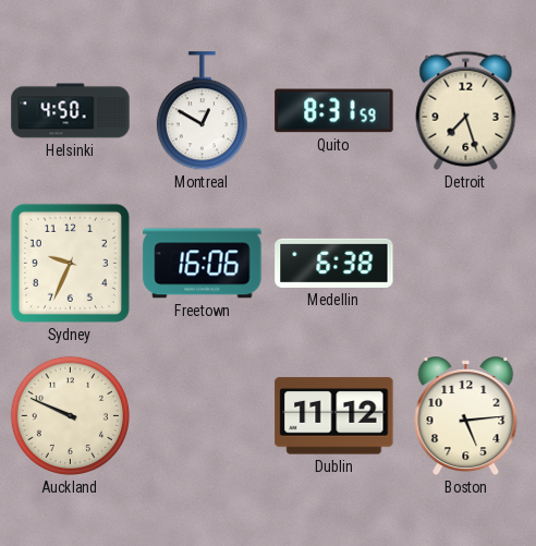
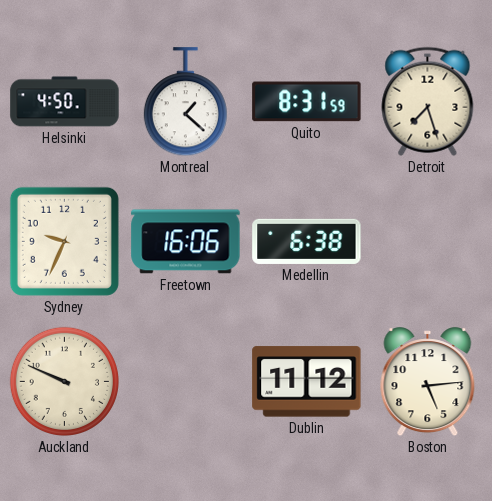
Montreal: 12:50 -> 1:22
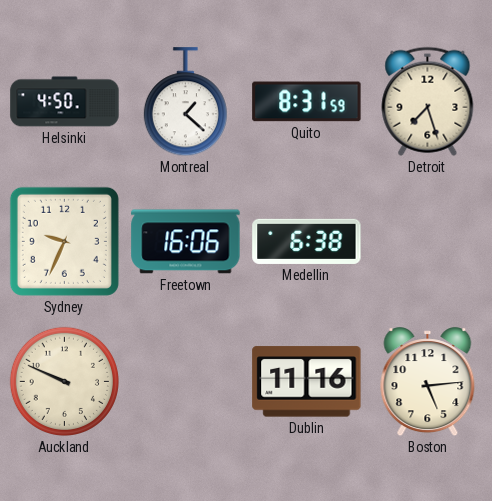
Dublin: 11:12 -> 11:16
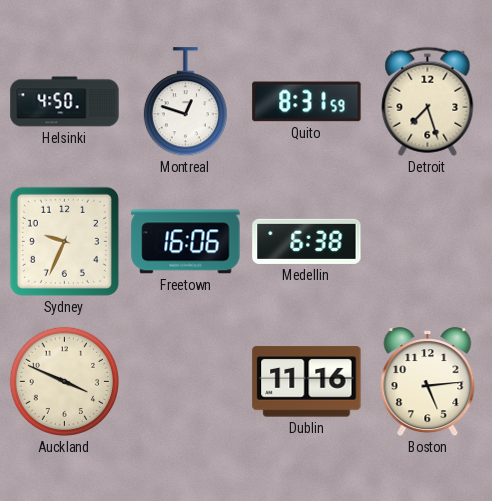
Montreal: 1:22 -> 12:48
Auckland: 9:49 -> 3:49
